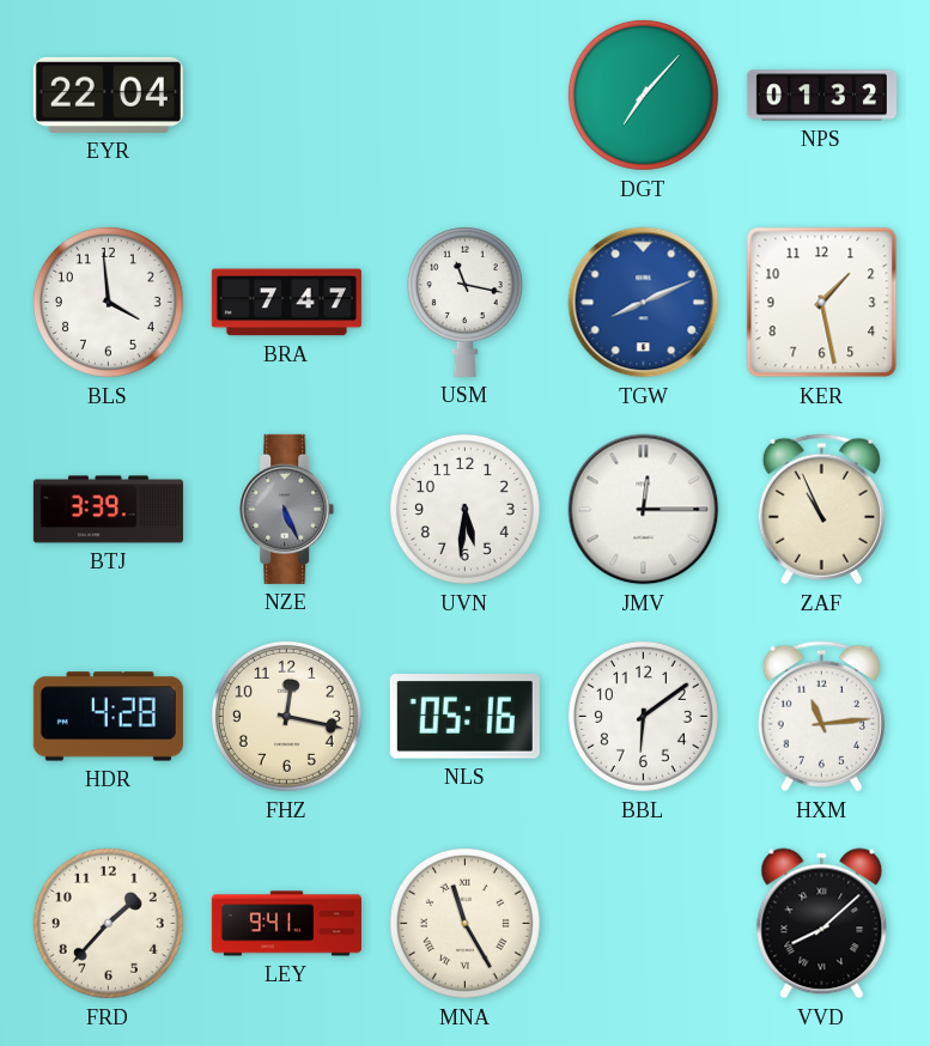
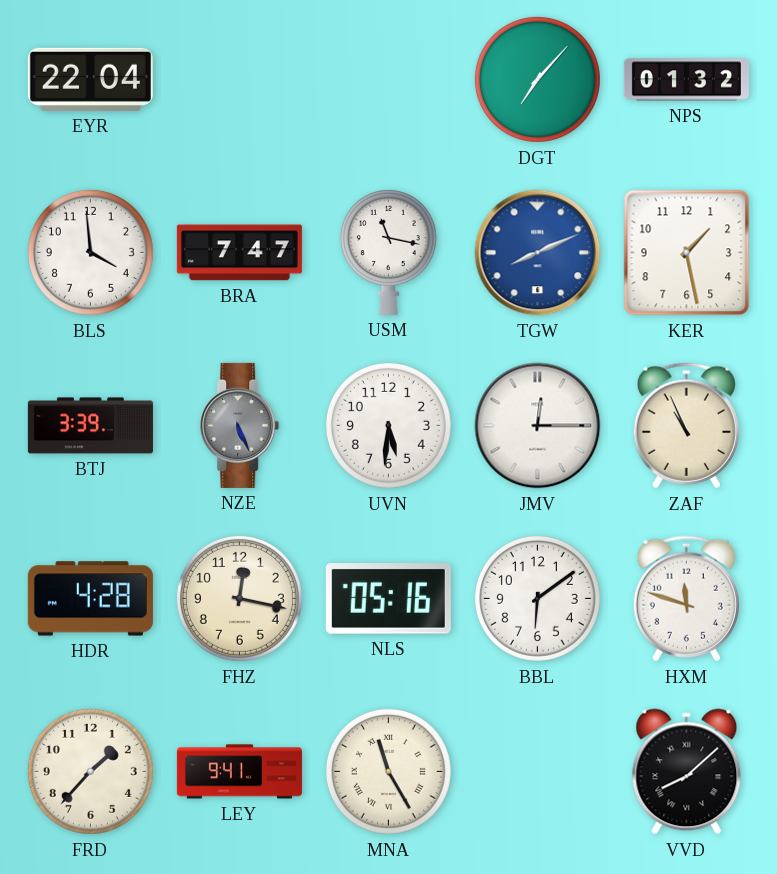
HXM: 11:14 -> 11:48
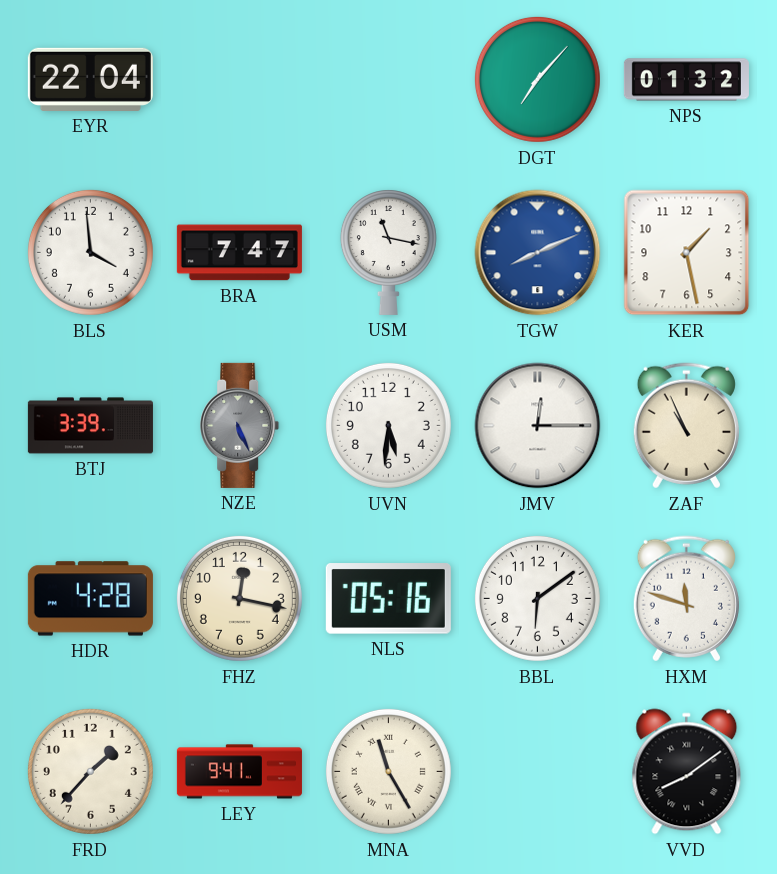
VVD: 8:08 -> 8:09
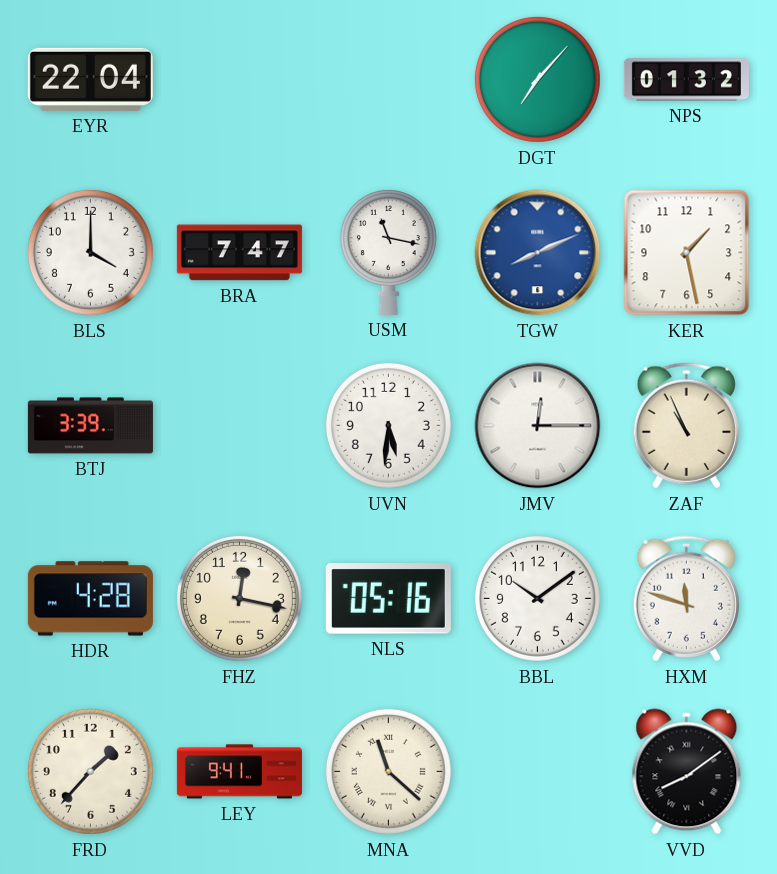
BLS: 3:59 -> 4:00
NZE: 5:26 -> none
BBL: 6:09 -> 10:09
MNA: 11:25 -> 11:22
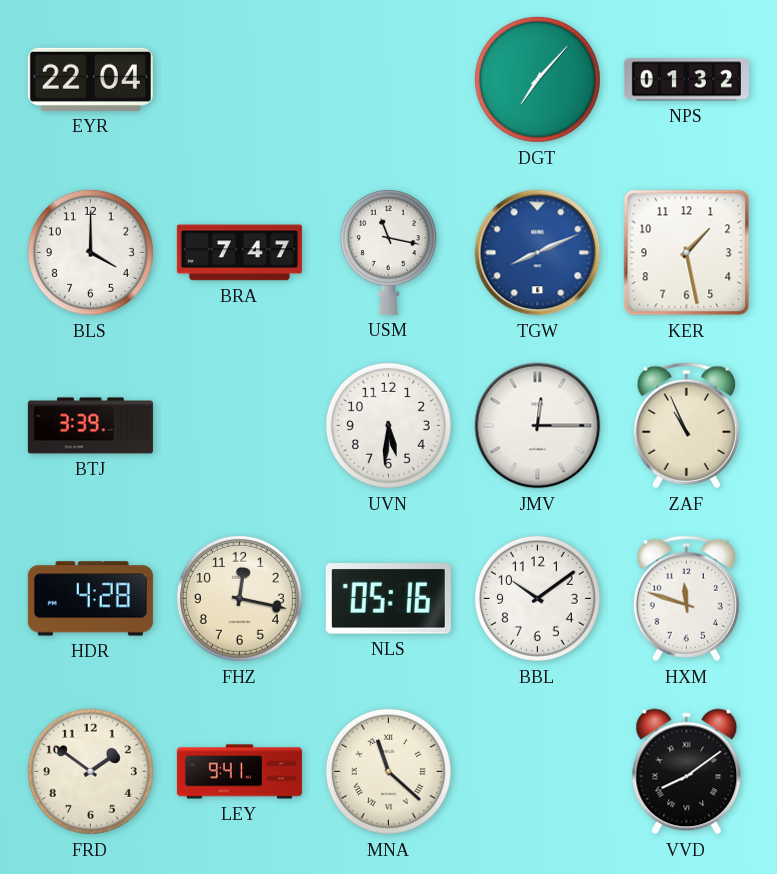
FRD: 1:37 -> 1:51
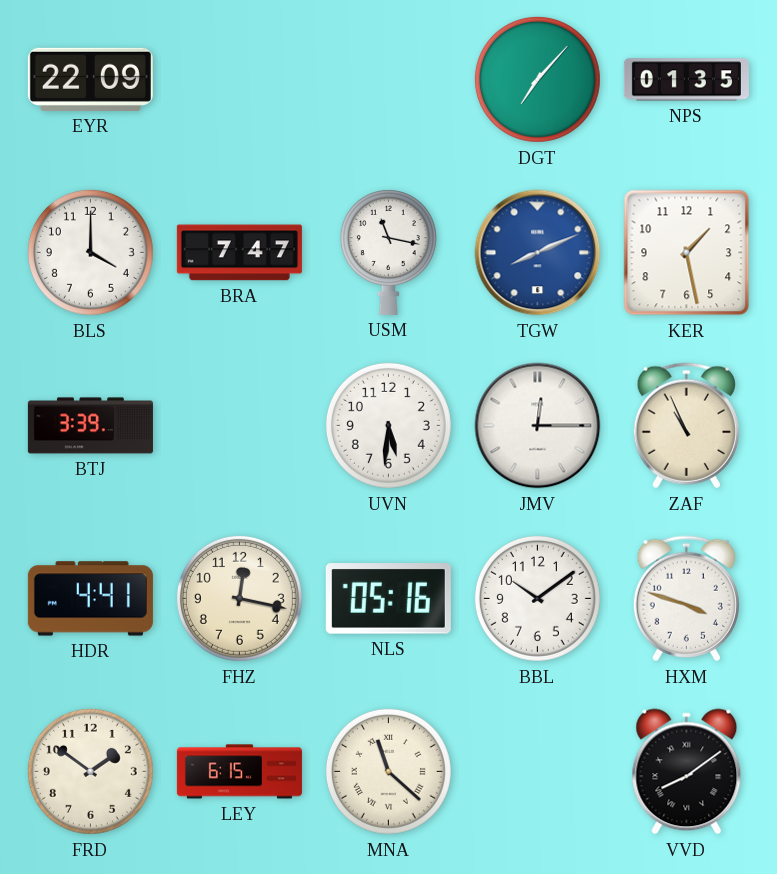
EYR: 22:04 -> 22:09
NPS: 01:32 -> 01:35
HDR: 4:28 -> 4:41
HXM: 11:48 -> 3:48
LEY: 9:41 -> 6:15
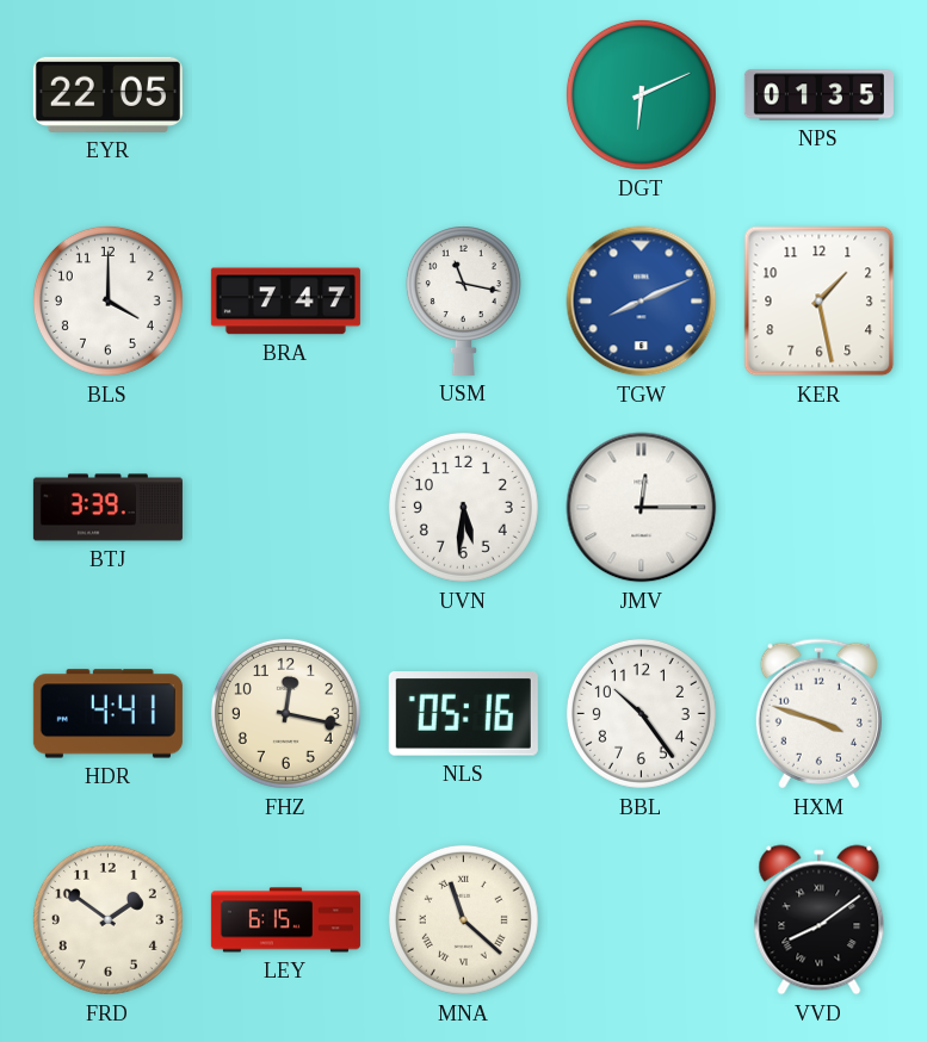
EYR: 22:09 -> 22:05
DGT: 7:07 -> 6:11
ZAF: 10:56 -> none
BBL: 10:09 -> 10:24
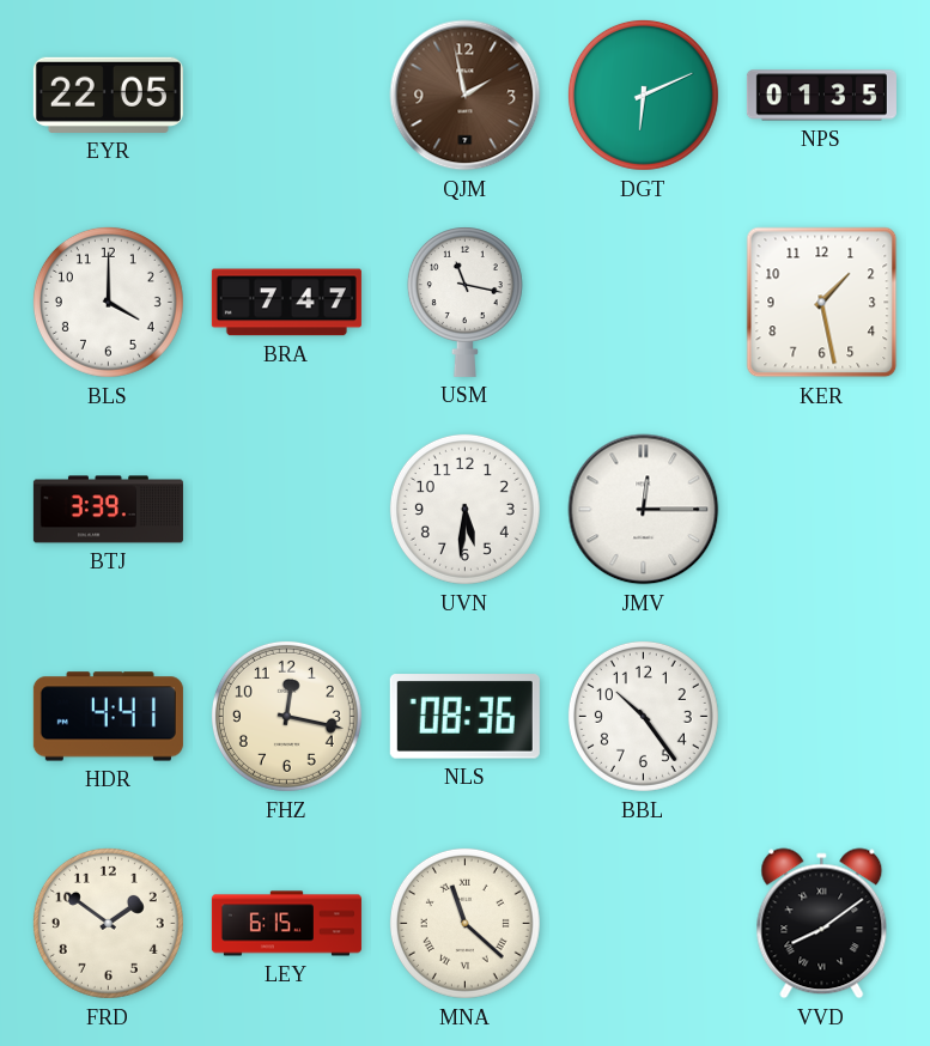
QJM: none -> 1:58
TGW: 8:11 -> none
NLS: 05:16 -> 08:36
HXM: 3:48 -> none
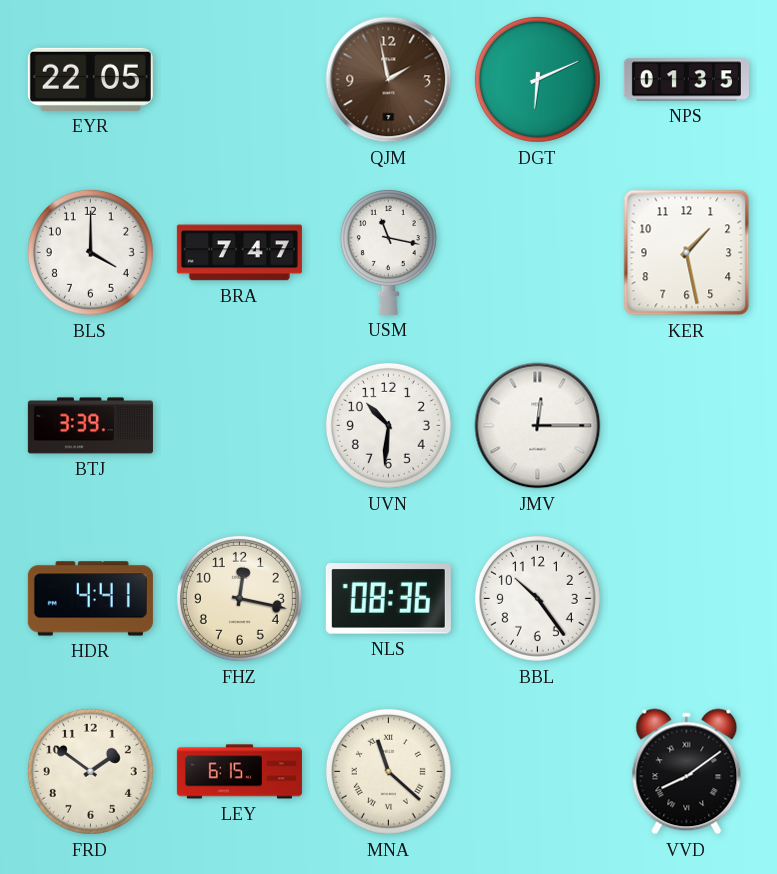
UVN: 5:31 -> 10:31
